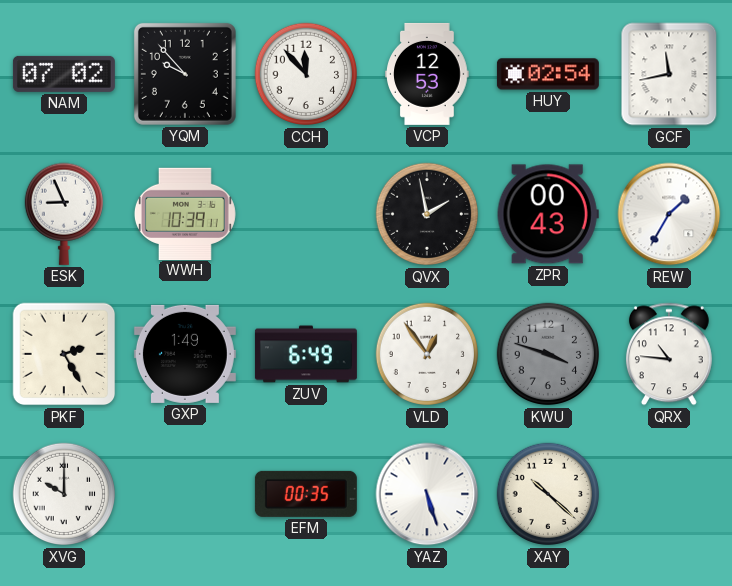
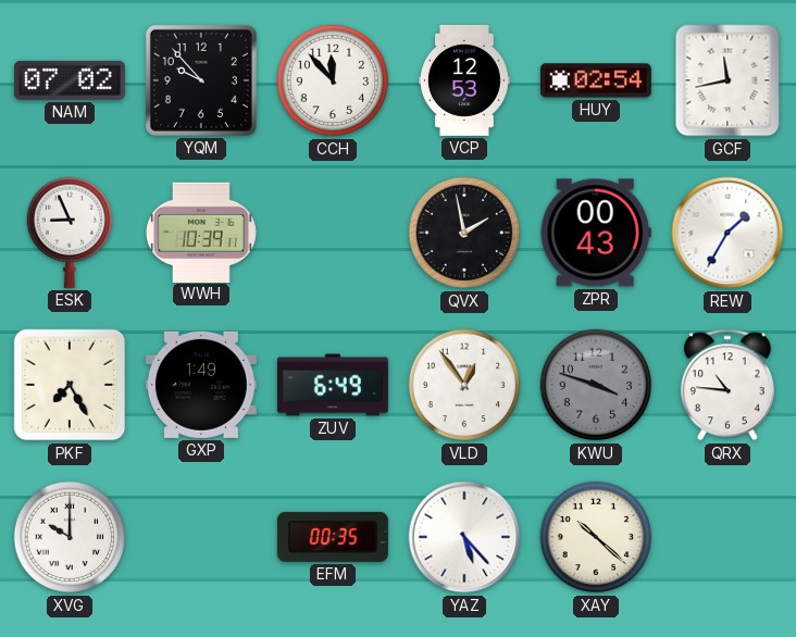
PKF: 2:25 -> 7:25
YAZ: 5:27 -> 5:23
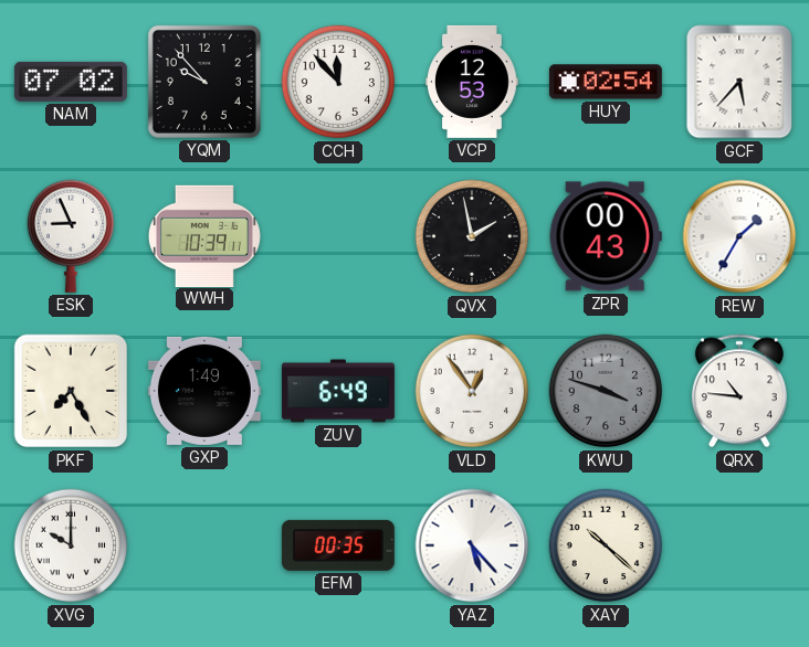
GCF: 11:43 -> 5:37
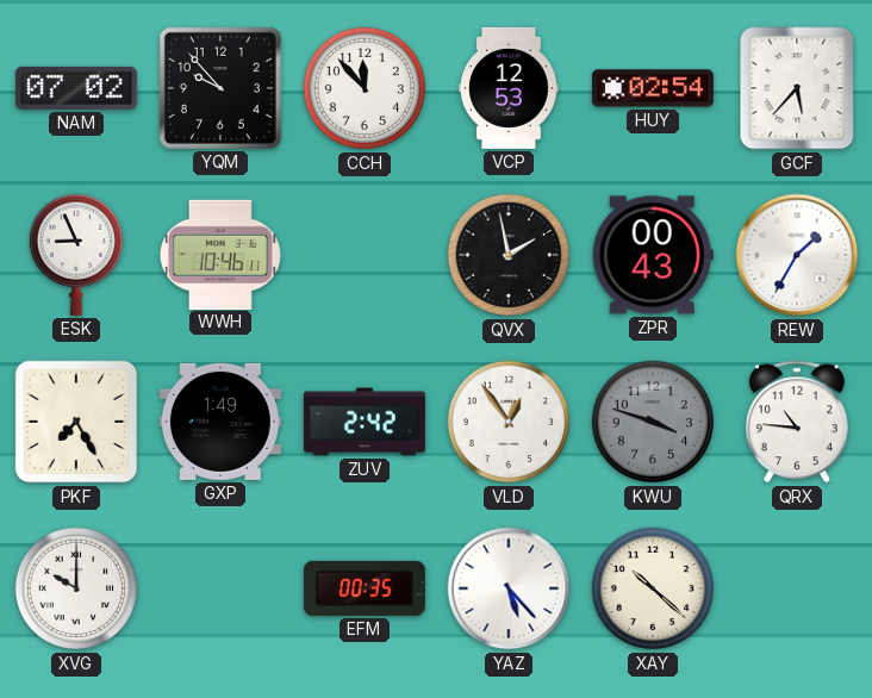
WWH: 10:39 -> 10:46
ZUV: 6:49 -> 2:42
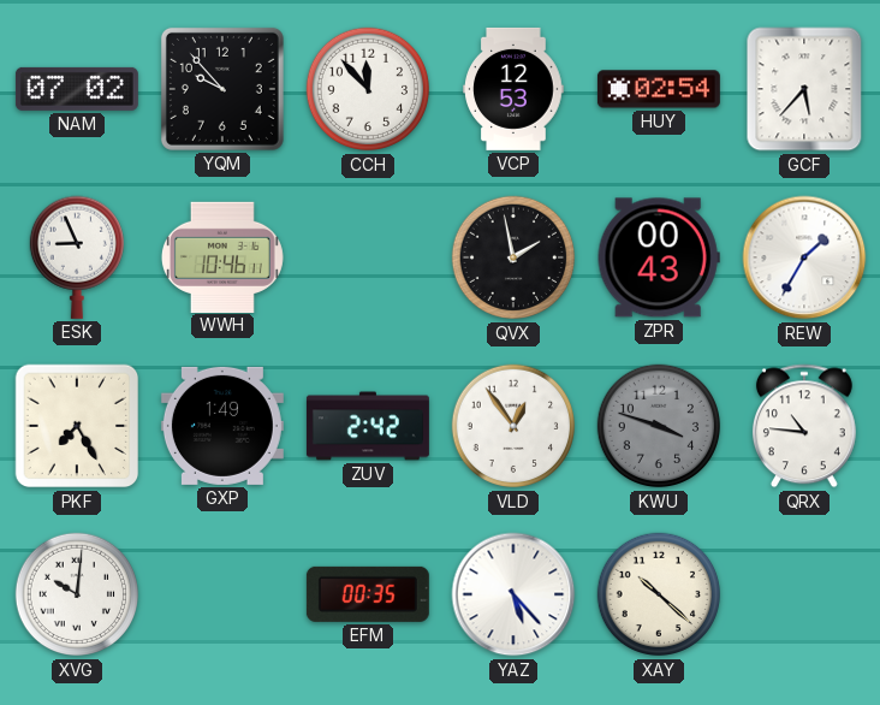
XVG: 10:00 -> 10:01
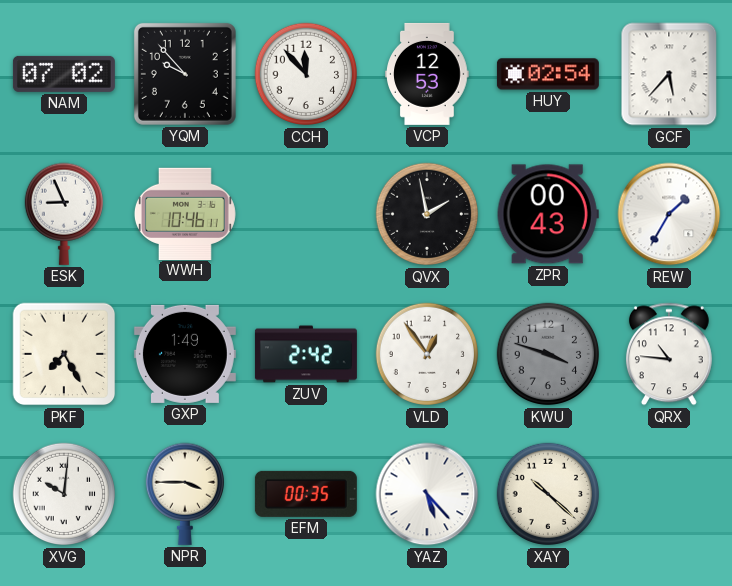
NPR: none -> 3:45
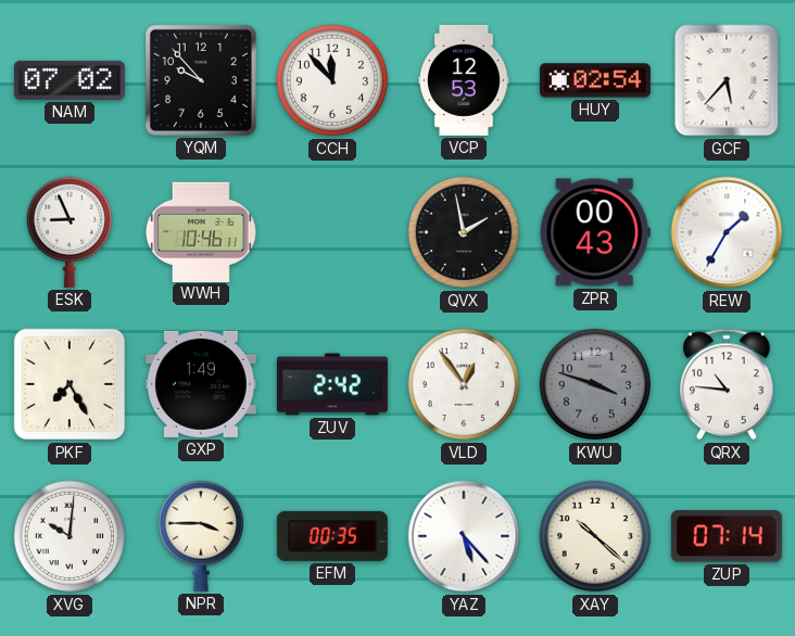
ZUP: none -> 07:14
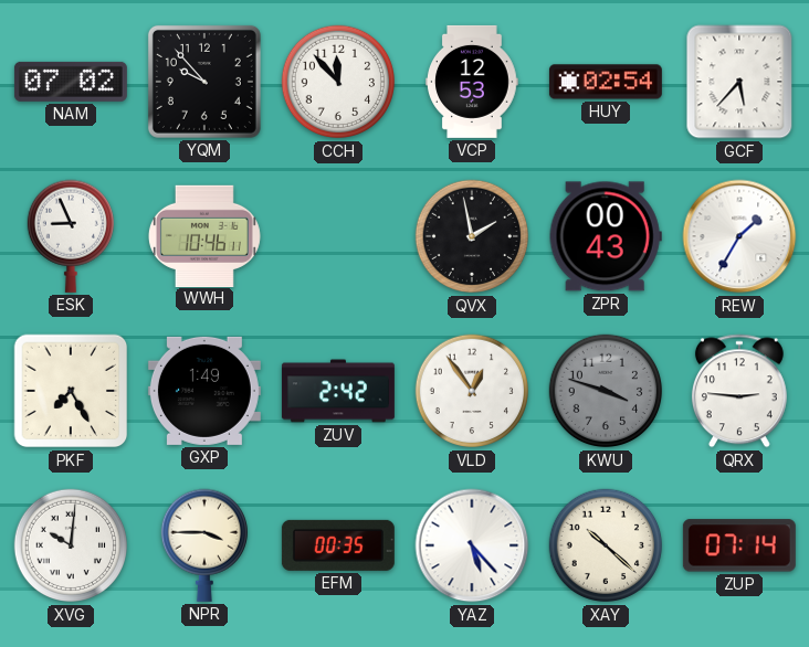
QRX: 10:46 -> 2:46
